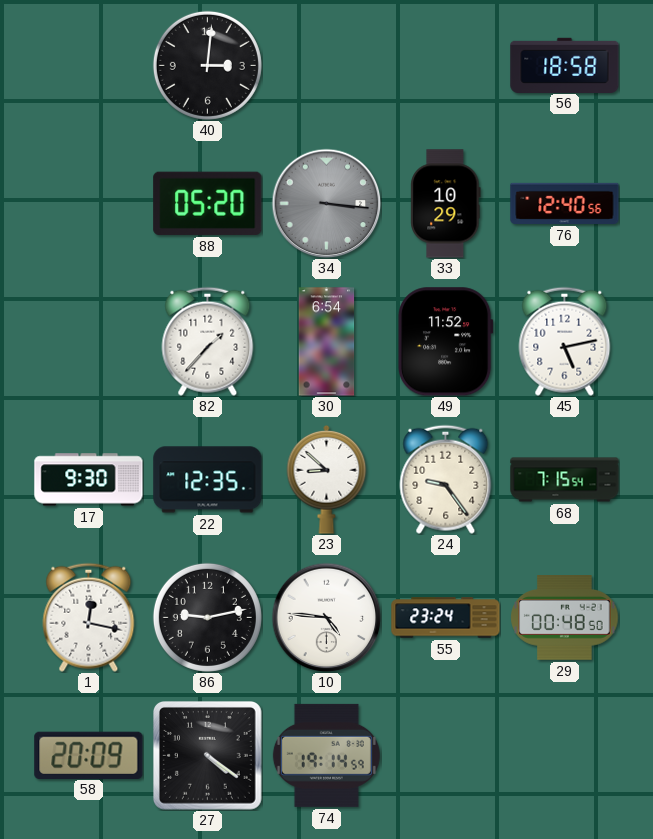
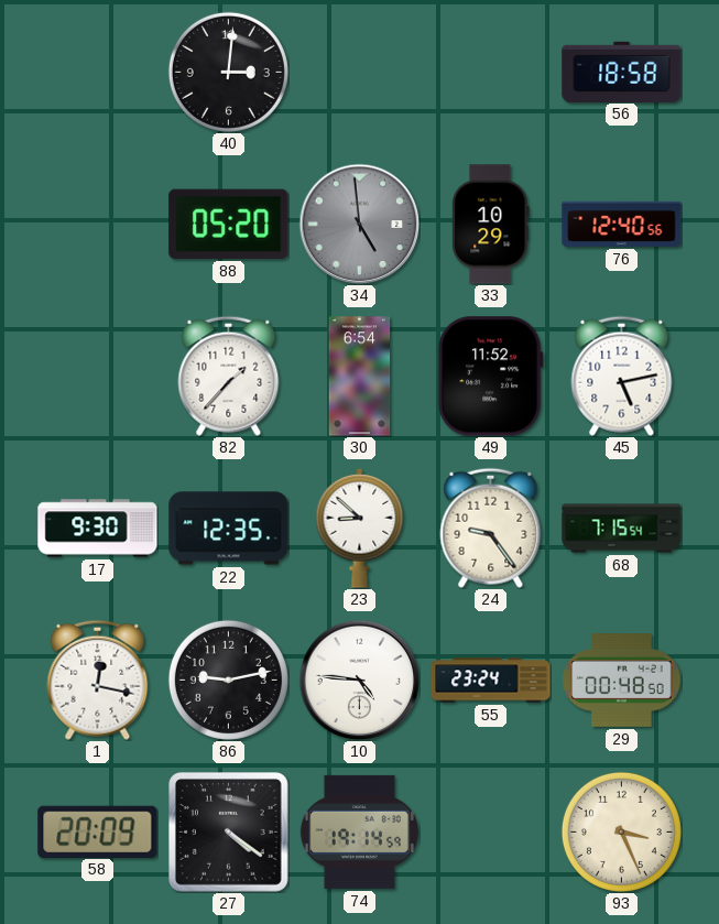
34: 3:16 -> 4:59
93: none -> 3:26
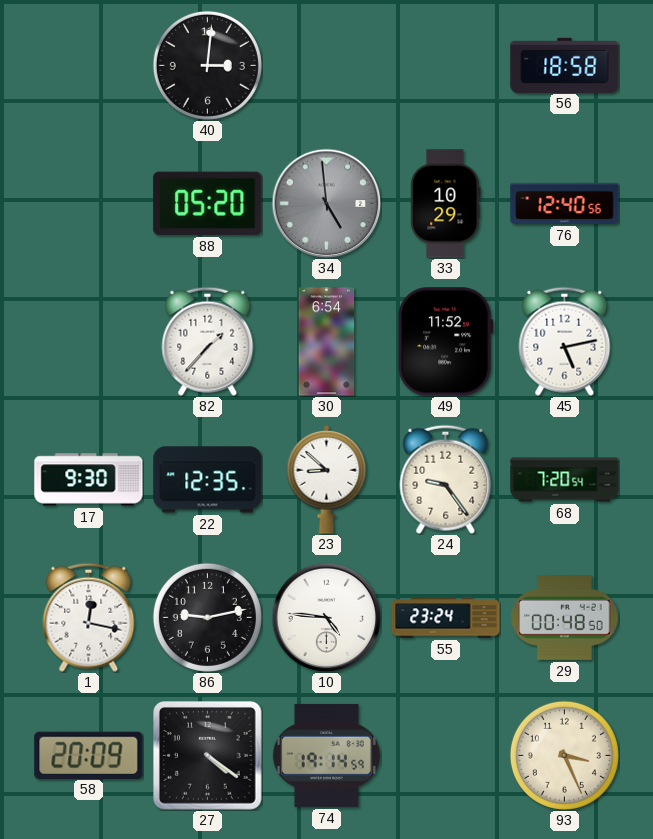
68: 7:15 -> 7:20
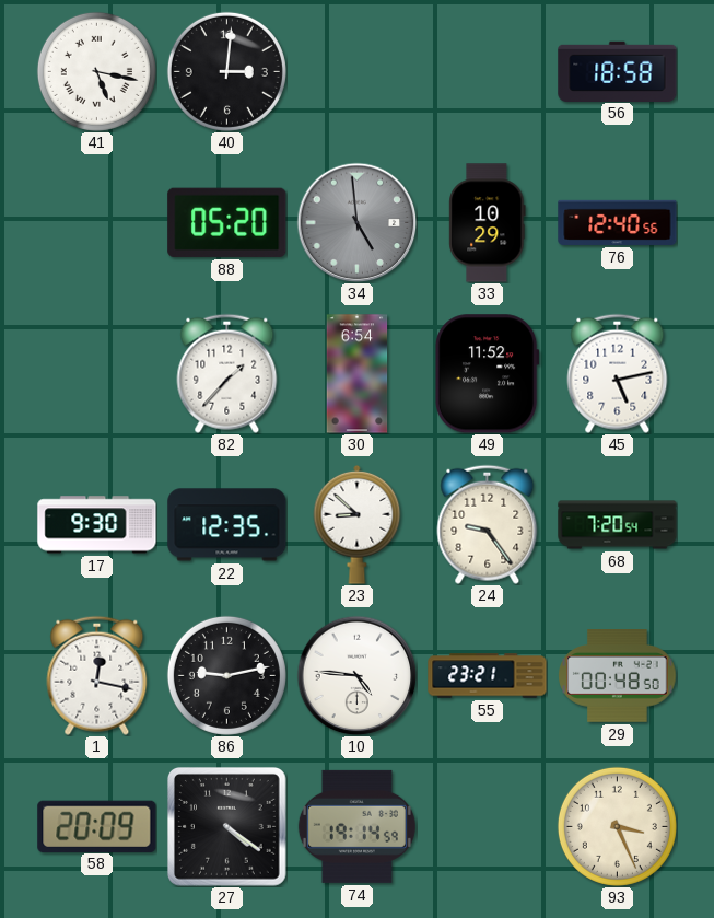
41: none -> 5:17
55: 23:24 -> 23:21
